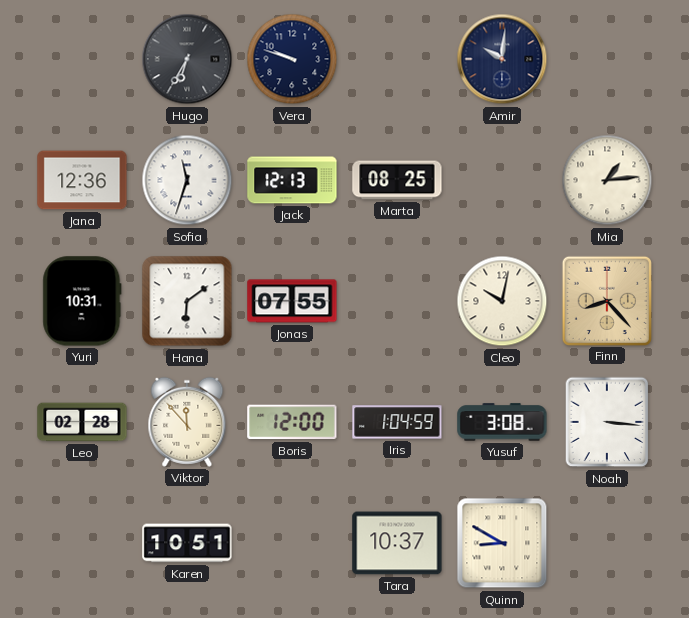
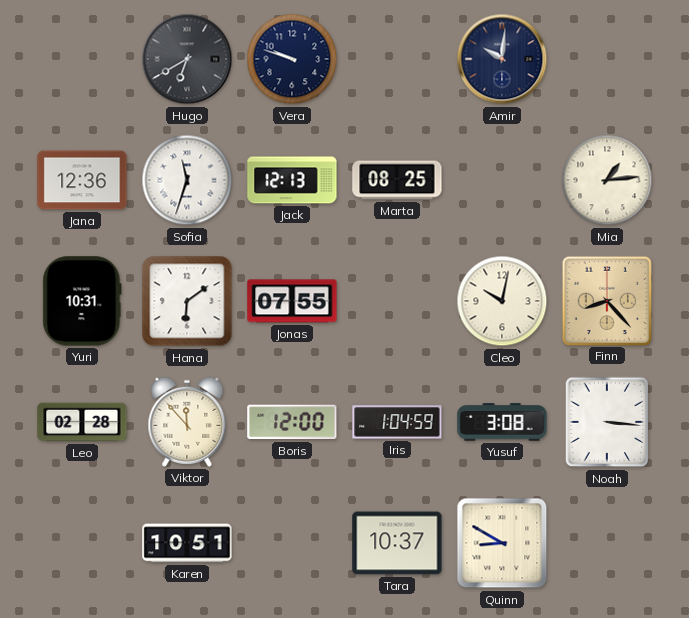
Hugo: 6:35 -> 6:40
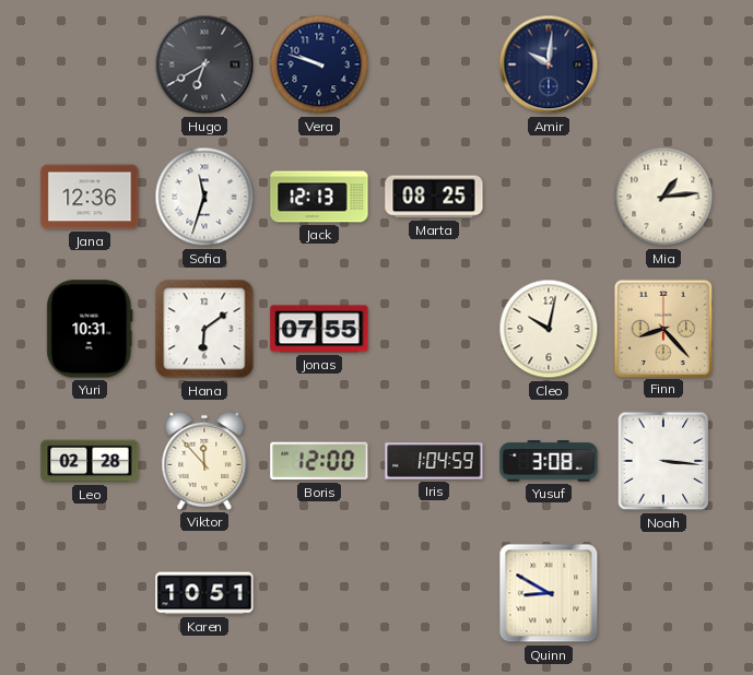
Tara: 10:37 -> none
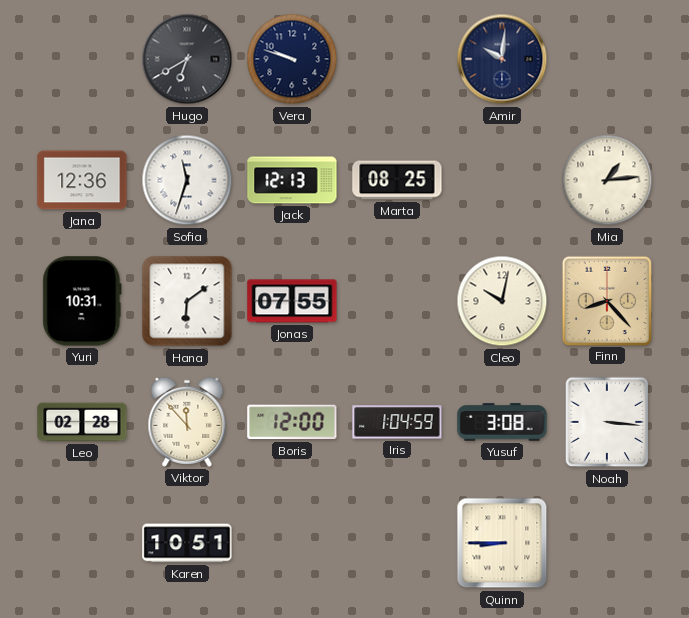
Quinn: 8:50 -> 8:45
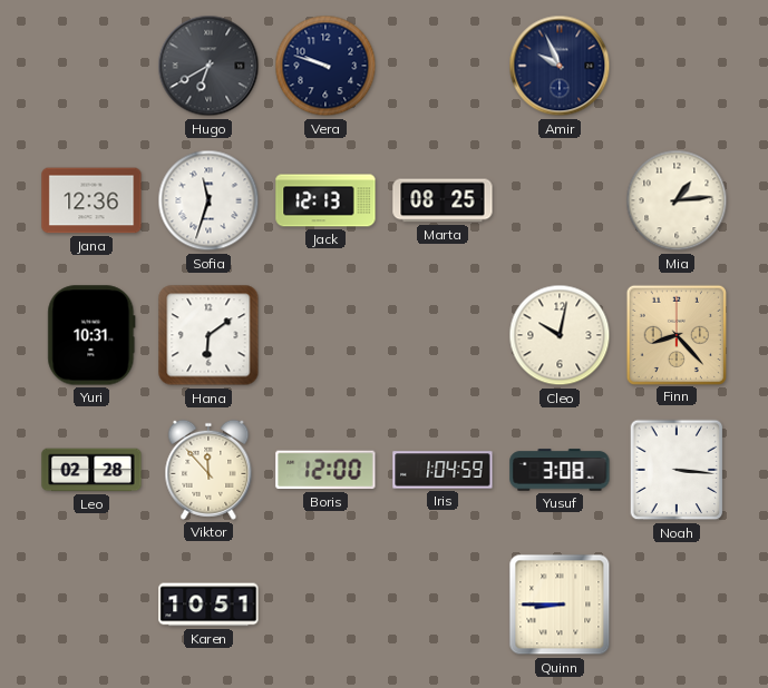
Amir: 10:01 -> 9:56
Jonas: 07:55 -> none
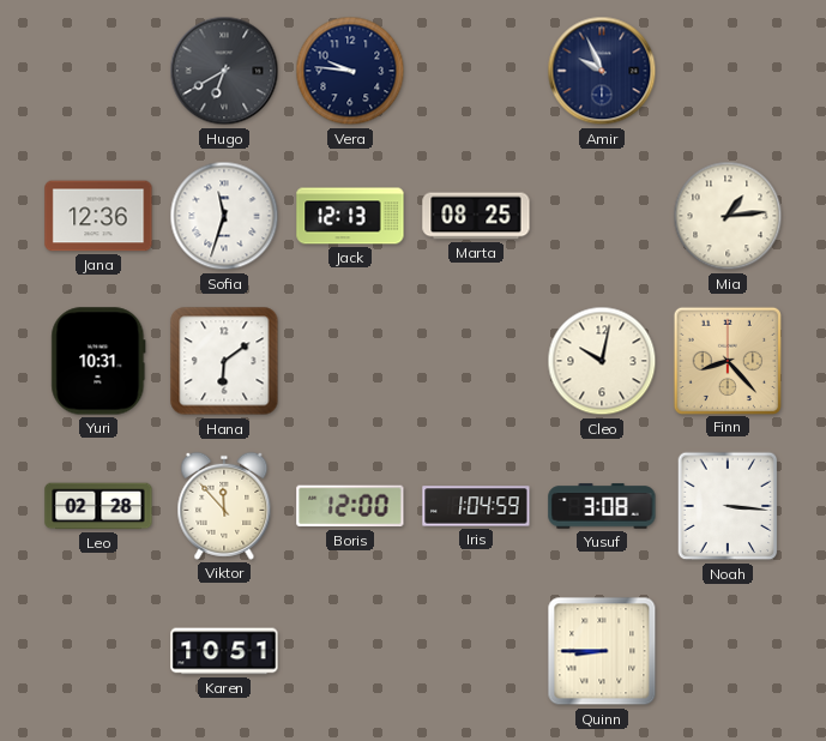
Vera: 9:48 -> 9:46
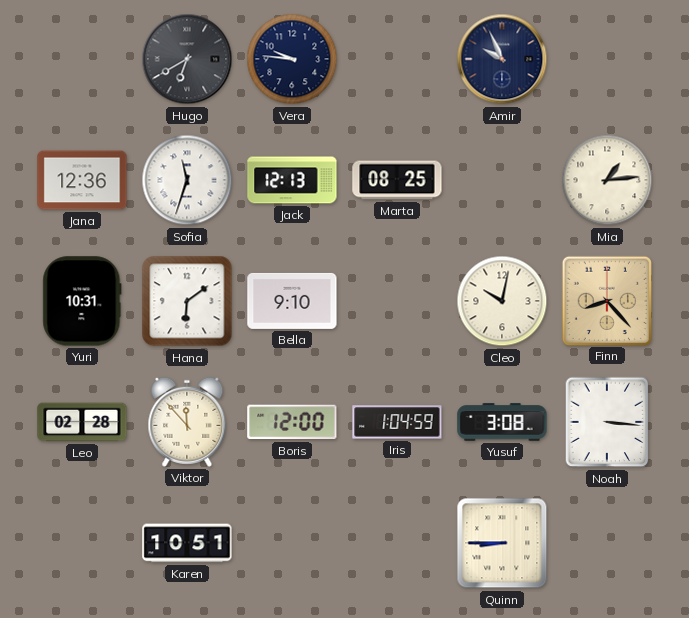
Bella: none -> 9:10
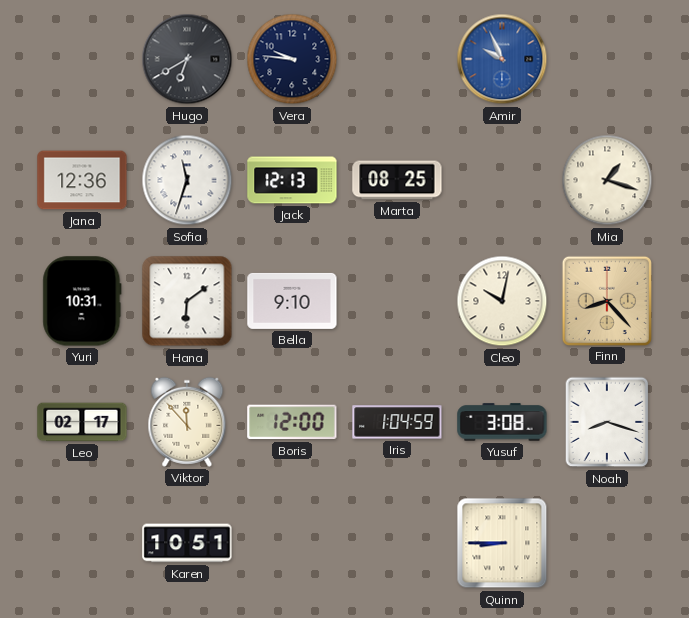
Amir dial: navy -> blue
Mia: 1:14 -> 1:18
Leo: 02:28 -> 02:17
Noah: 3:16 -> 8:18
